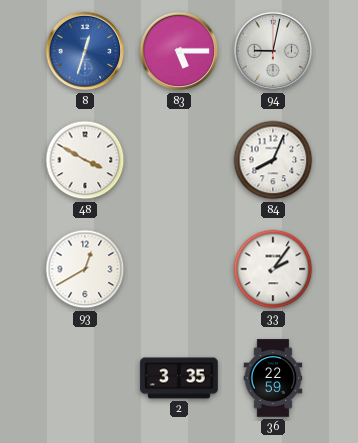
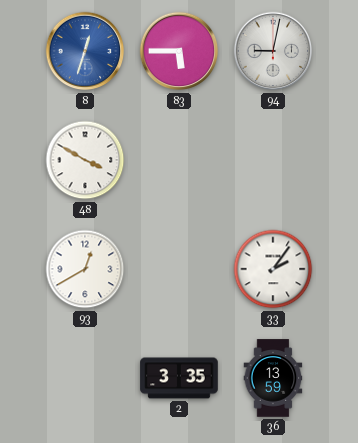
83: 5:15 -> 5:45
84: 8:04 -> none
36: 22:59 -> 13:59
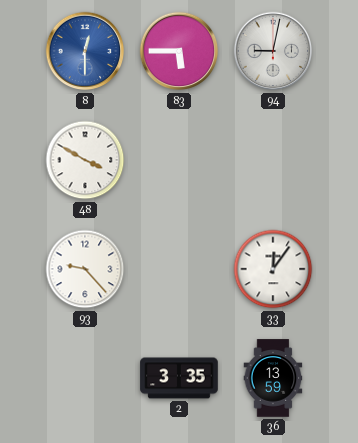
8: 12:33 -> 12:30
93: 12:40 -> 9:23
33: 2:06 -> 12:06
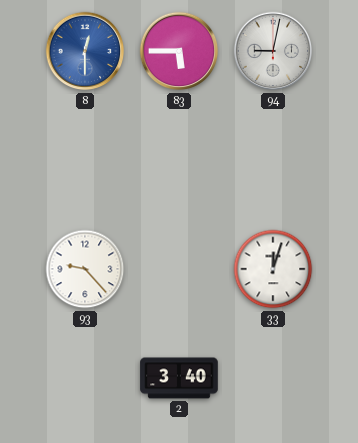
48: 3:50 -> none
33: 12:06 -> 12:03
2: 3:35 -> 3:40
36: 13:59 -> none
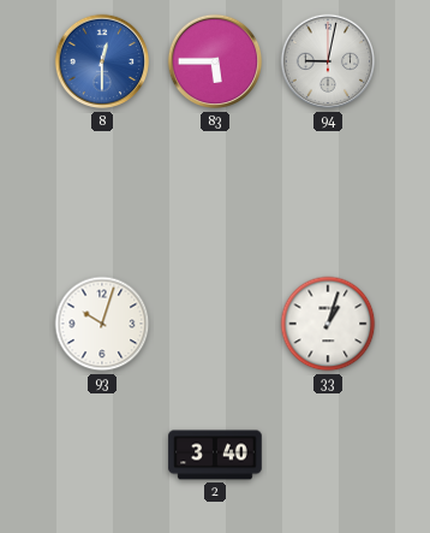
93: 9:23 -> 10:03
33: 12:03 -> 1:03
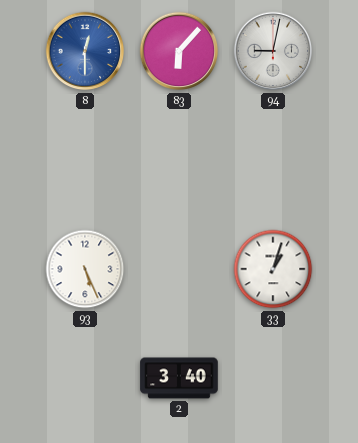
83: 5:45 -> 6:07
93: 10:03 -> 5:26
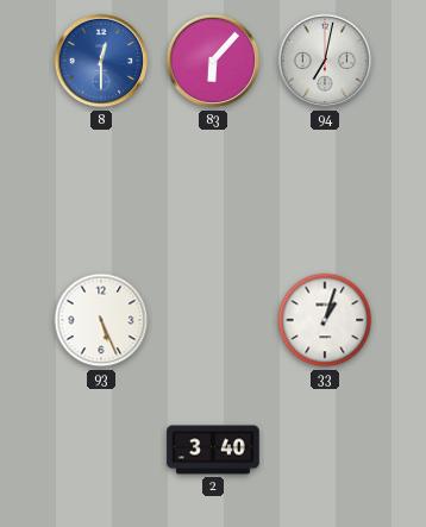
94: 9:02 -> 7:02
